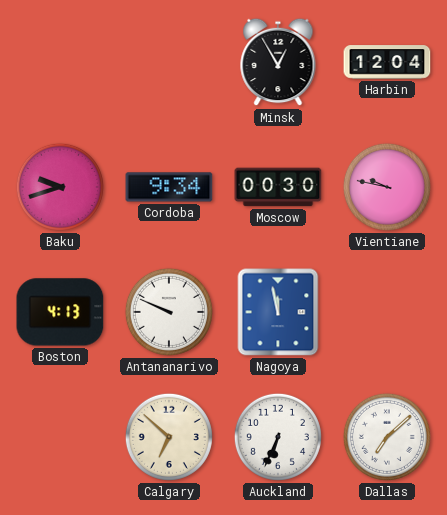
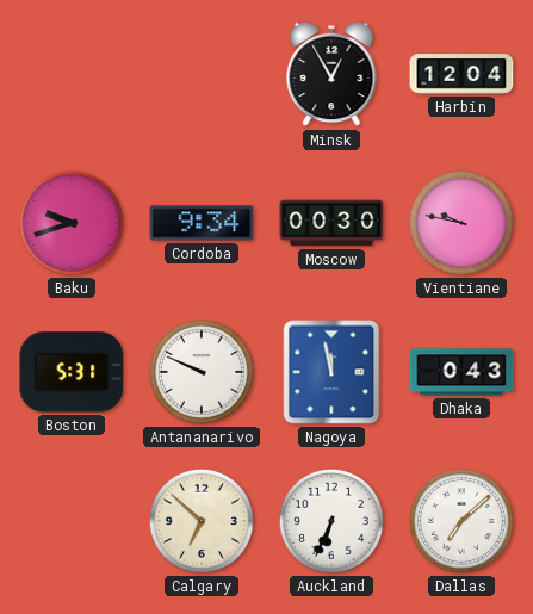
Boston: 4:13 -> 5:31
Dhaka: none -> 0:43
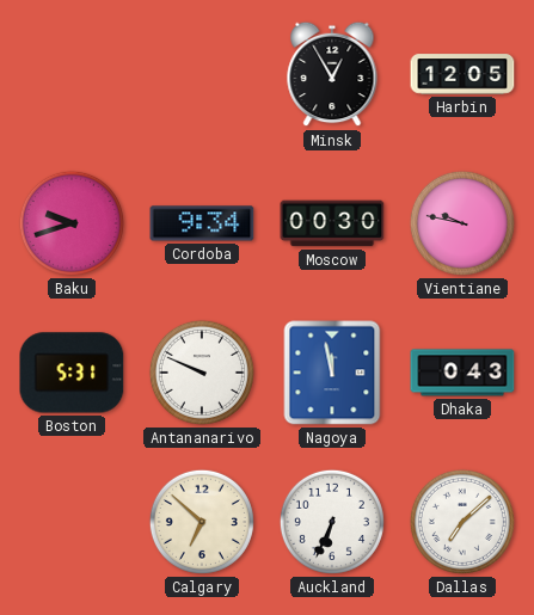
Harbin: 12:04 -> 12:05
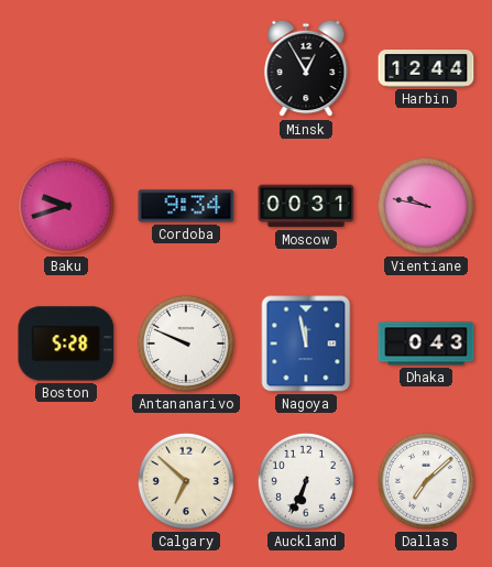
Harbin: 12:05 -> 12:44
Moscow: 00:30 -> 00:31
Boston: 5:31 -> 5:28
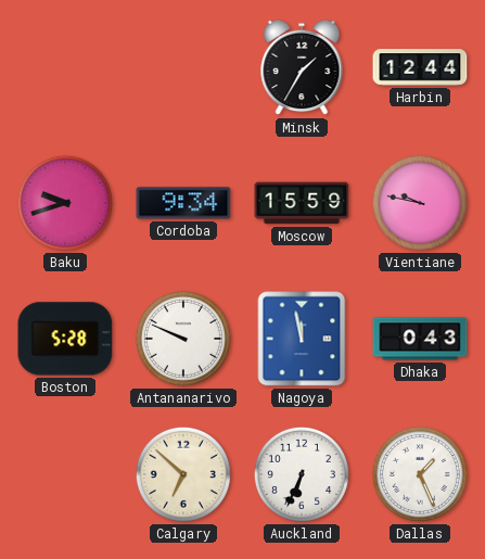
Minsk: 12:55 -> 1:35
Moscow: 00:31 -> 15:59
Dallas: 7:08 -> 1:26
